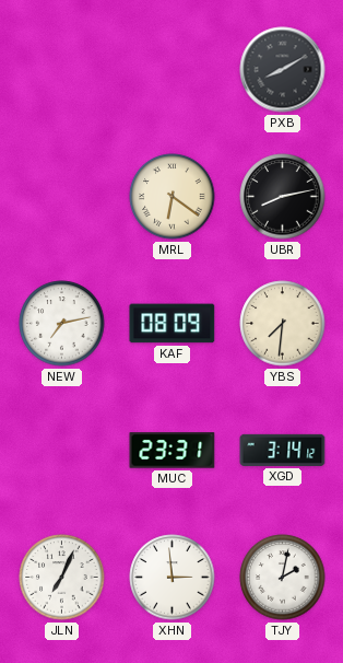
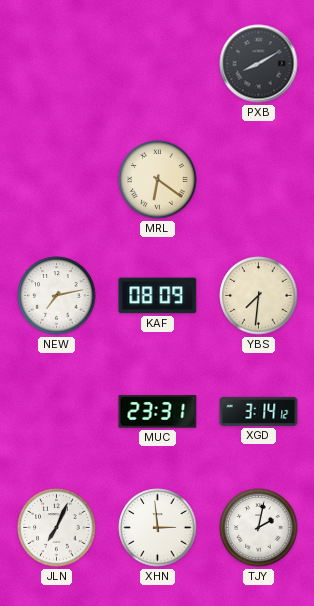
UBR: 8:13 -> none
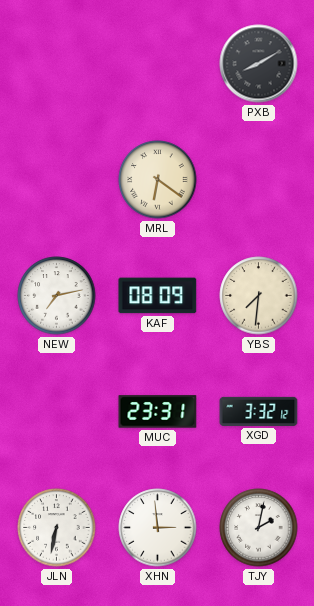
XGD: 3:14 -> 3:32
JLN: 7:04 -> 6:32
